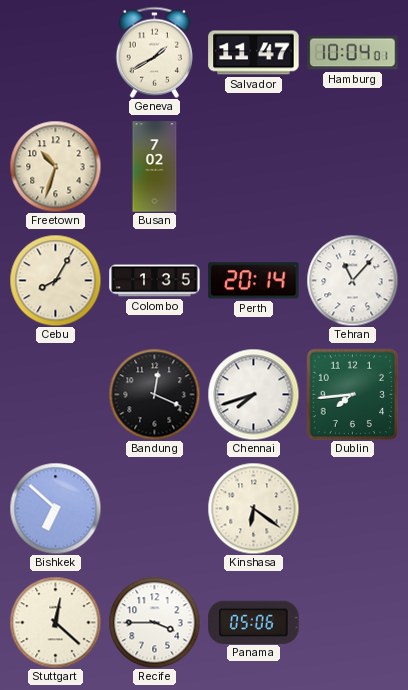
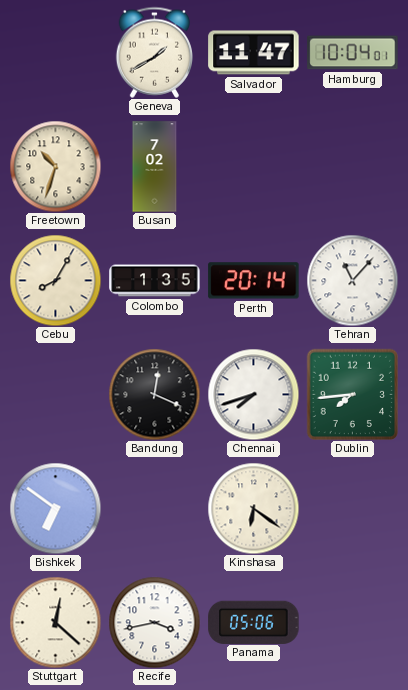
Bishkek: 6:52 -> 6:51
Recife: 3:45 -> 3:43
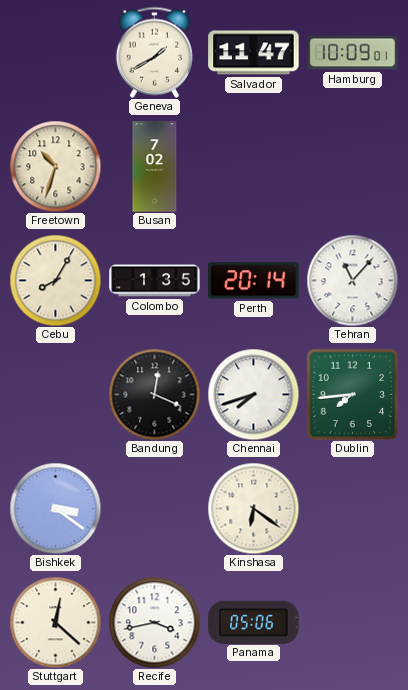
Hamburg: 10:04 -> 10:09
Bishkek: 6:51 -> 3:21
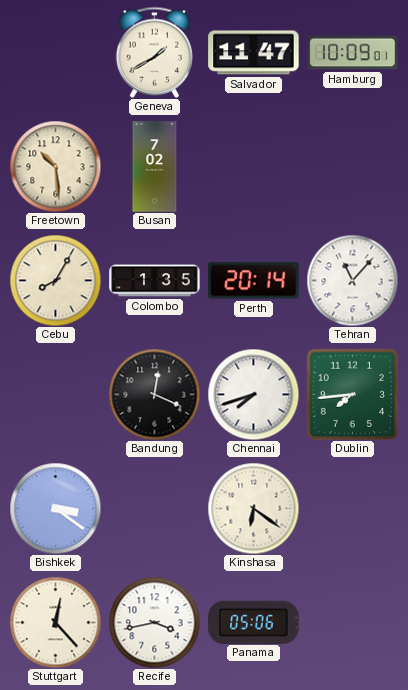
Freetown: 10:33 -> 10:29
Stuttgart: 12:22 -> 12:23
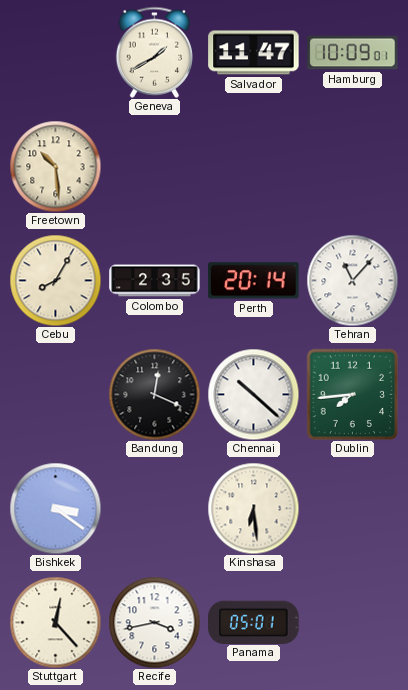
Busan: 7:02 -> none
Colombo: 1:35 -> 2:35
Chennai: 7:42 -> 10:22
Kinshasa: 6:21 -> 6:29
Panama: 05:06 -> 05:01
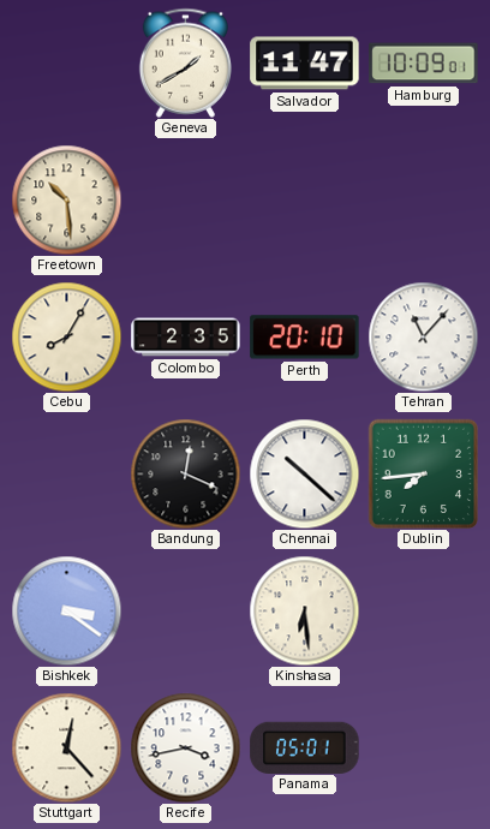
Perth: 20:14 -> 20:10
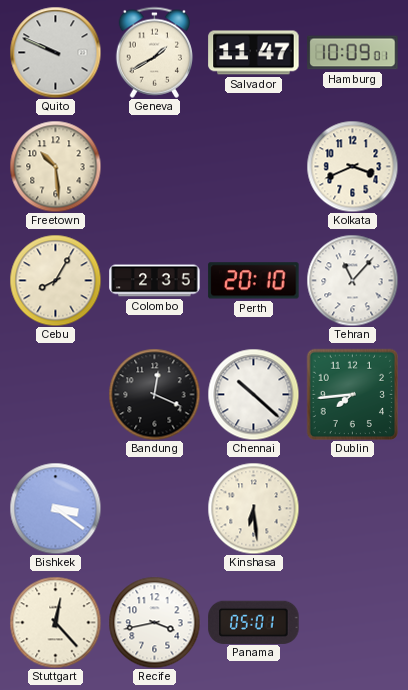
Quito: none -> 9:49
Kolkata: none -> 3:41
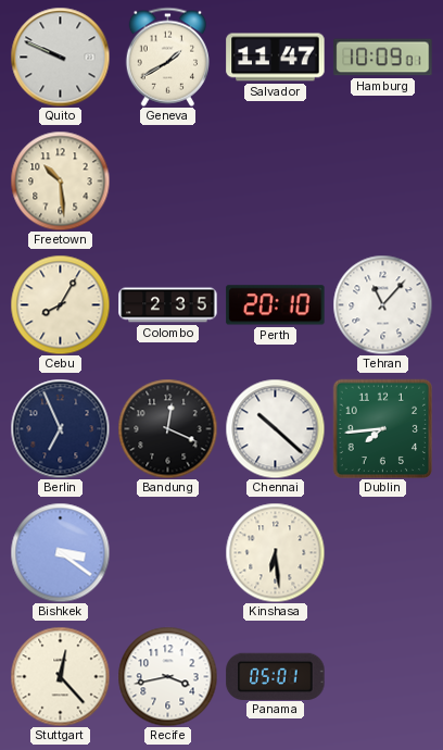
Kolkata: 3:41 -> none
Berlin: none -> 6:56
